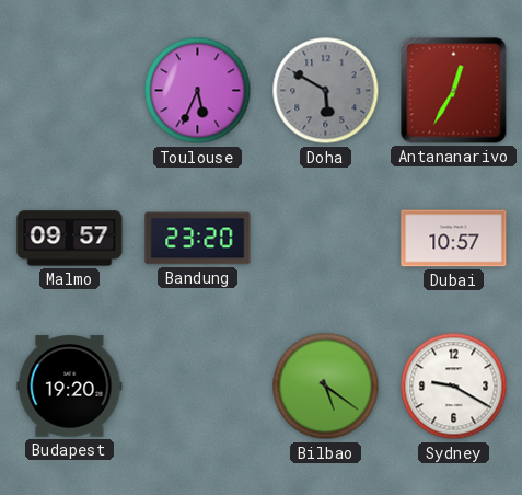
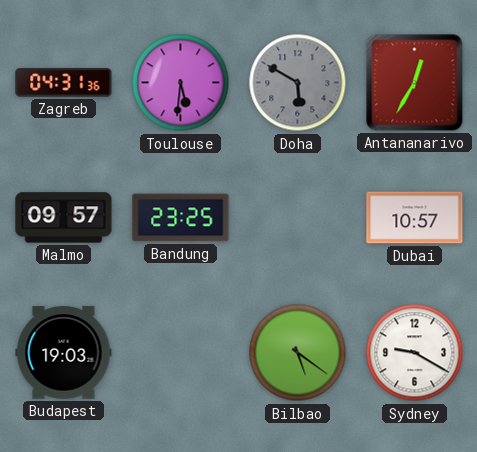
Zagreb: none -> 04:31
Toulouse: 5:34 -> 5:31
Bandung: 23:20 -> 23:25
Budapest: 19:20 -> 19:03
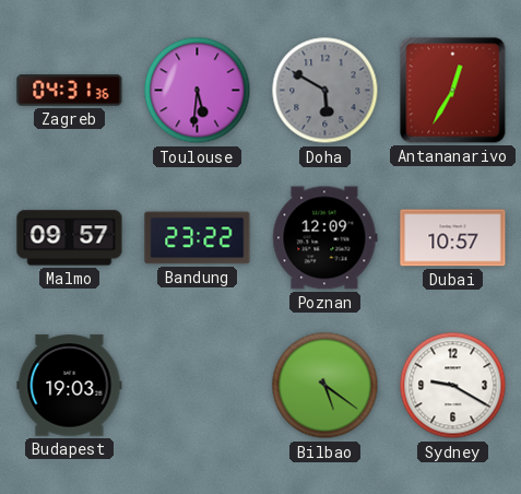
Bandung: 23:25 -> 23:22
Poznan: none -> 12:09
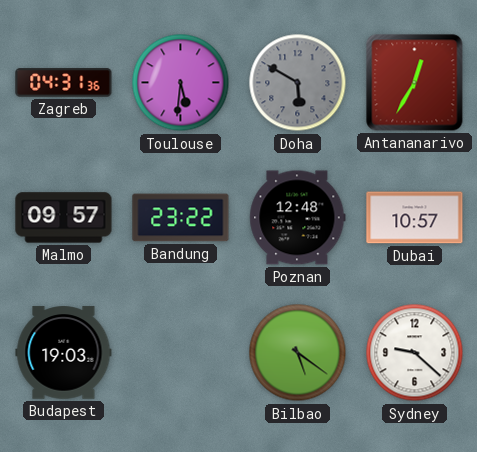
Poznan: 12:09 -> 12:48
Sydney: 9:20 -> 9:22
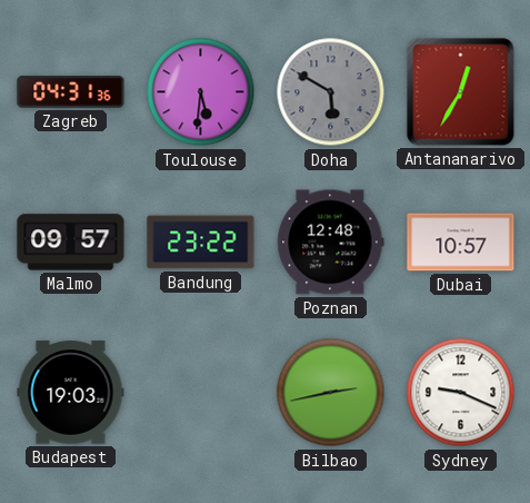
Bilbao: 5:21 -> 2:43
Sydney: 9:22 -> 9:19
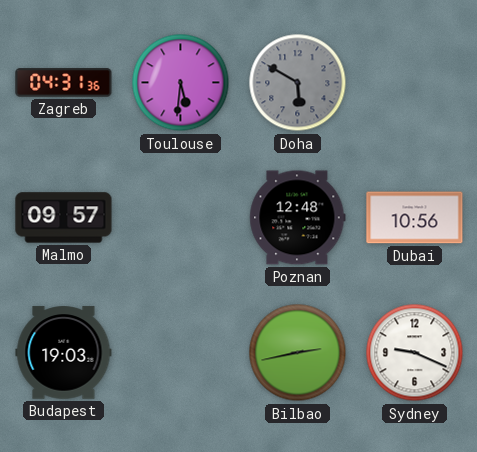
Antananarivo: 12:35 -> none
Bandung: 23:22 -> none
Dubai: 10:57 -> 10:56
